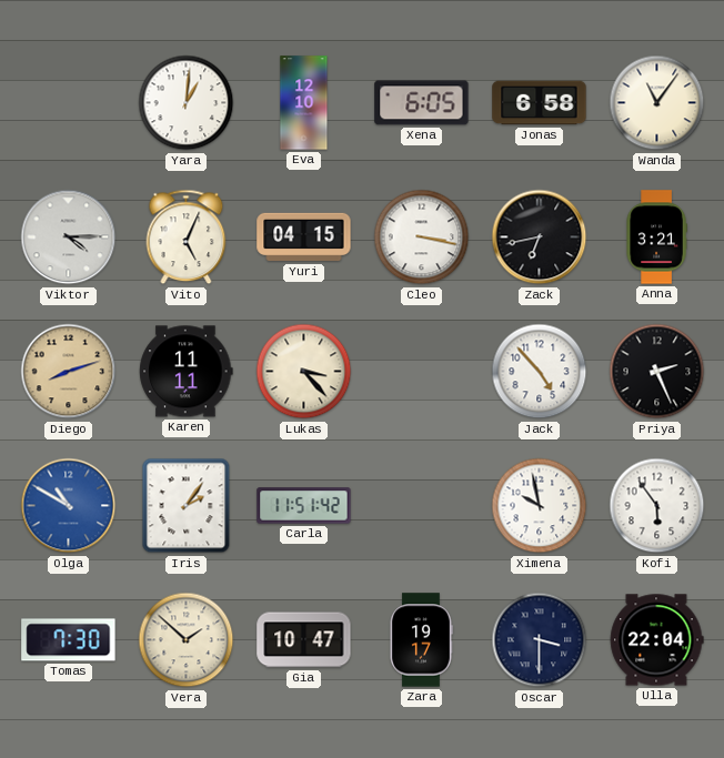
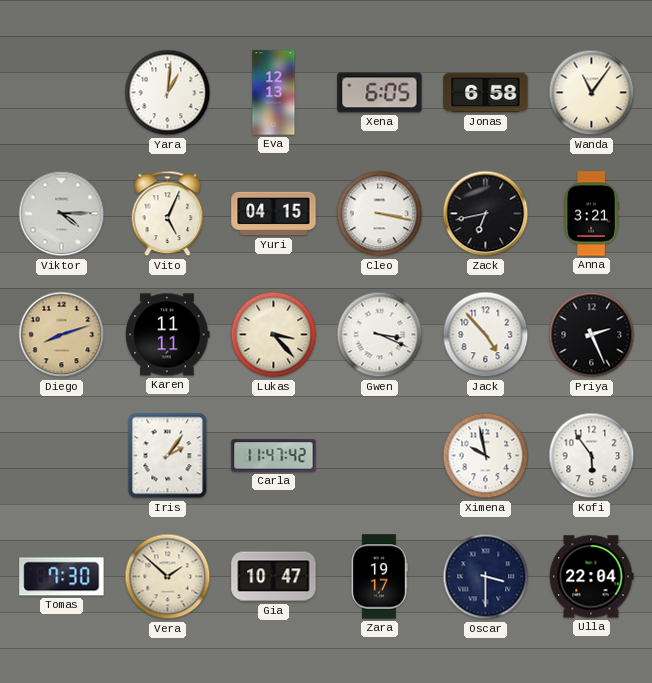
Eva: 12:10 -> 12:13
Gwen: none -> 3:19
Olga: 10:50 -> none
Carla: 11:51 -> 11:47
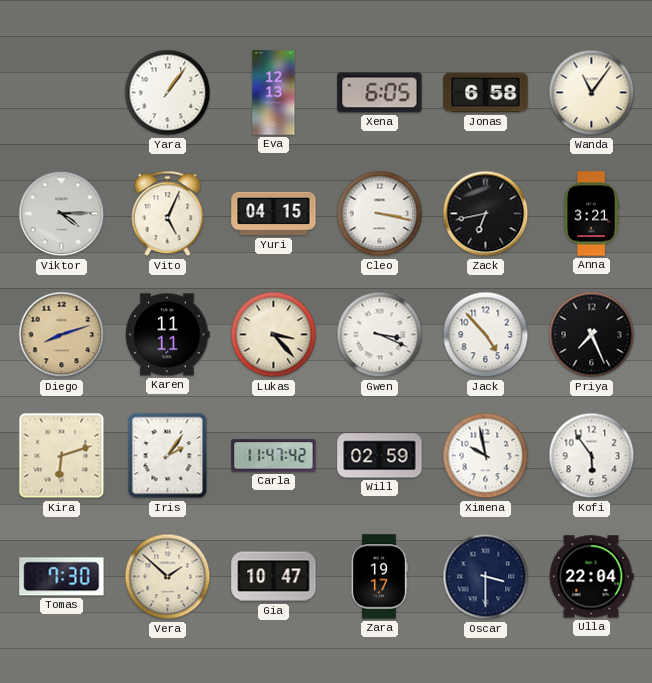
Yara: 1:01 -> 1:06
Priya: 2:26 -> 7:26
Kira: none -> 6:12
Will: none -> 02:59
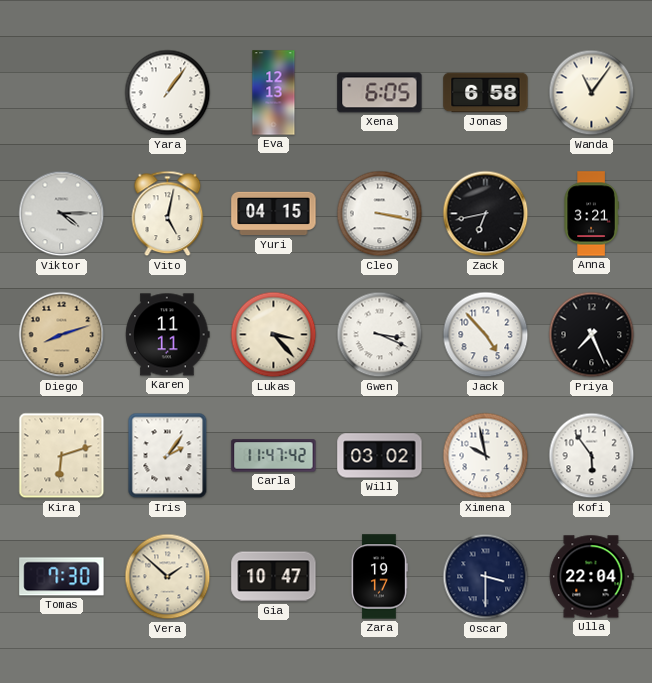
Vito: 5:04 -> 5:02
Will: 02:59 -> 03:02
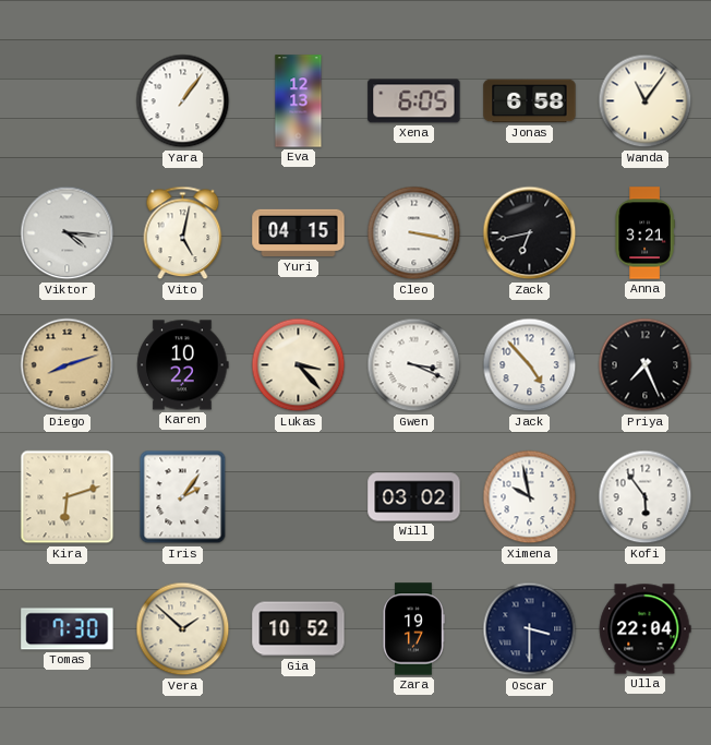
Viktor: 4:15 -> 4:16
Karen: 11:11 -> 10:22
Carla: 11:47 -> none
Gia: 10:47 -> 10:52
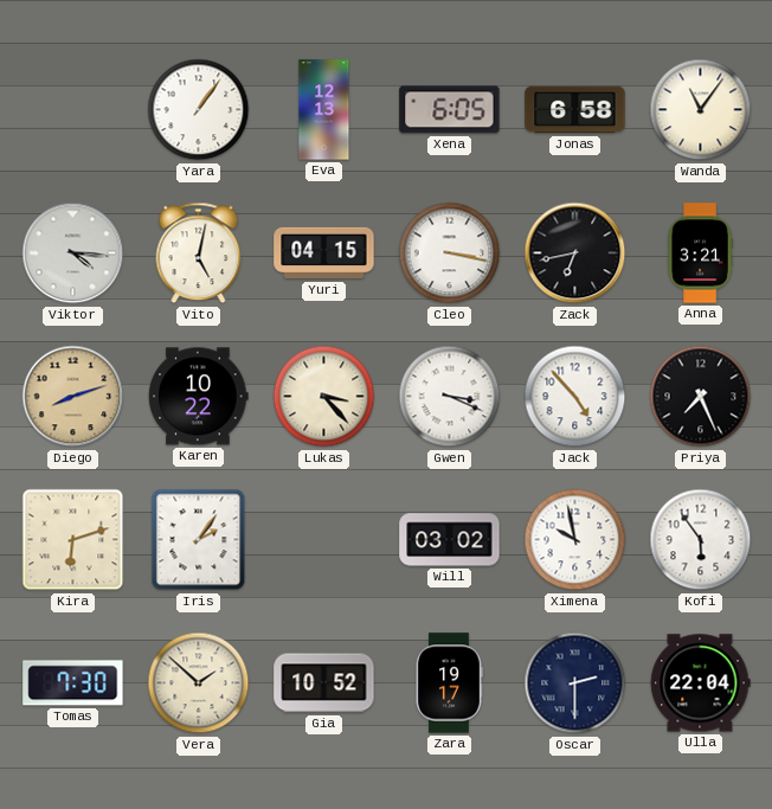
Oscar: 3:30 -> 2:30
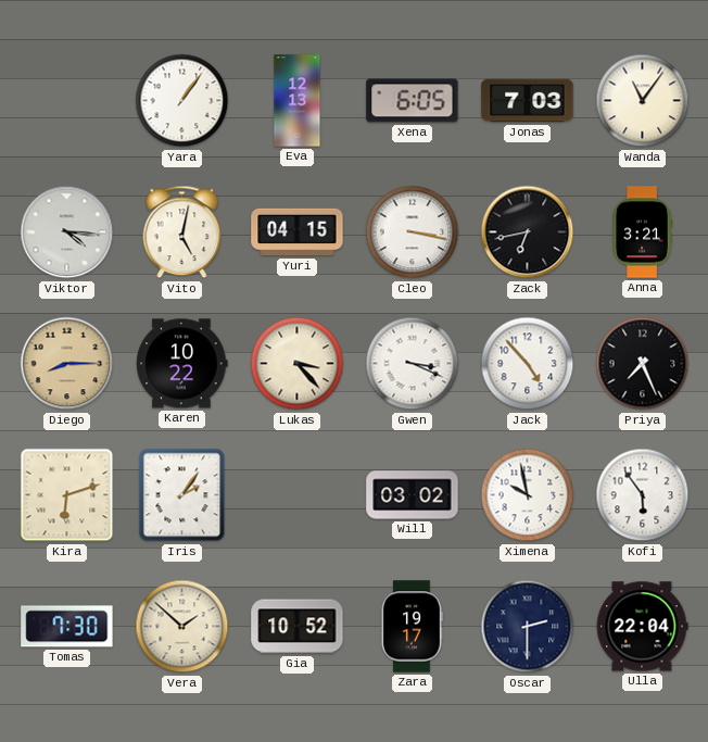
Jonas: 6:58 -> 7:03
Diego: 8:12 -> 8:15
